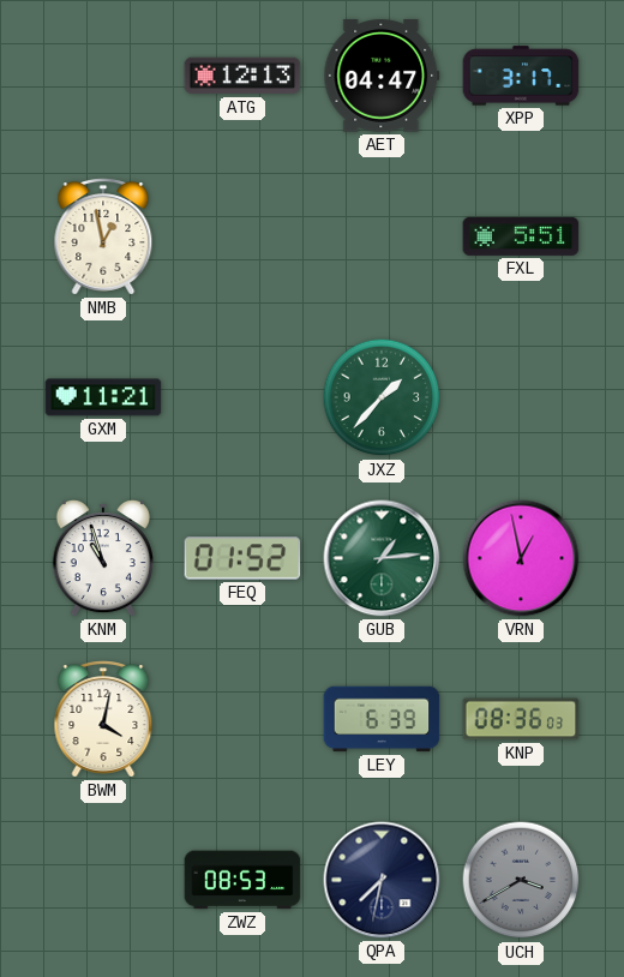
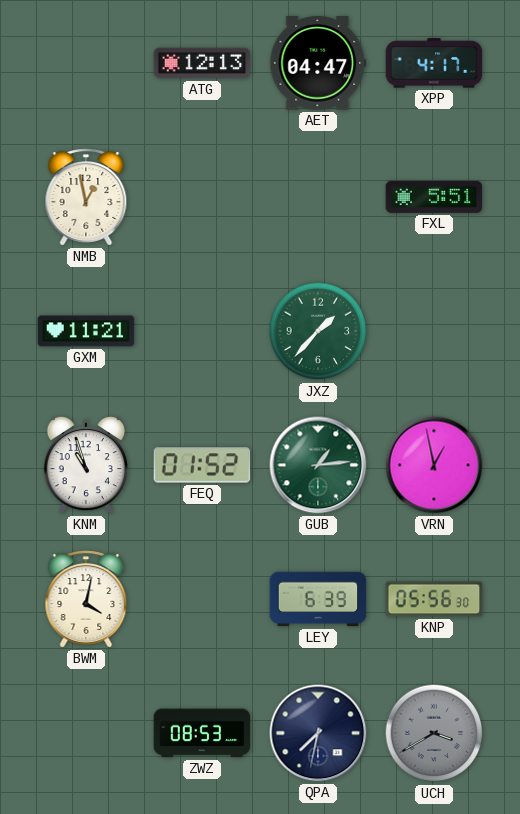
XPP: 3:17 -> 4:17
KNP: 08:36 -> 05:56
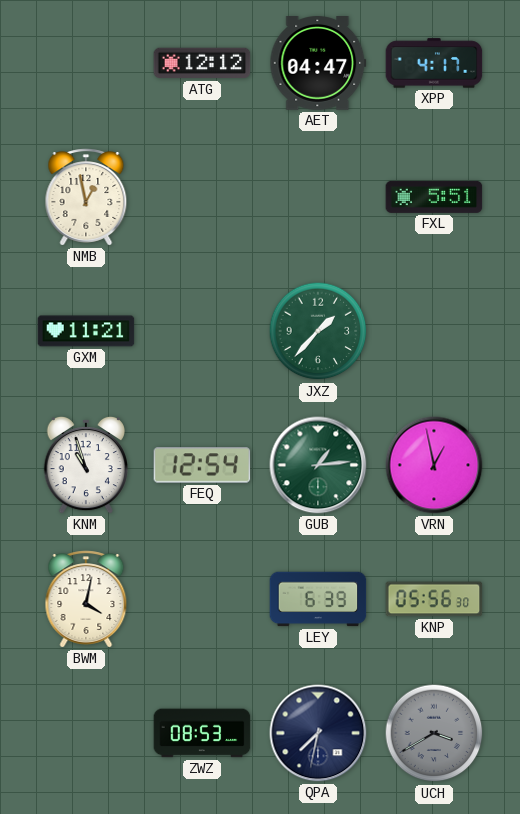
ATG: 12:13 -> 12:12
FEQ: 01:52 -> 12:54
